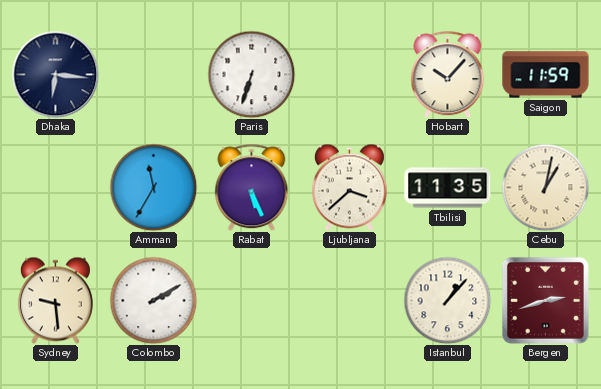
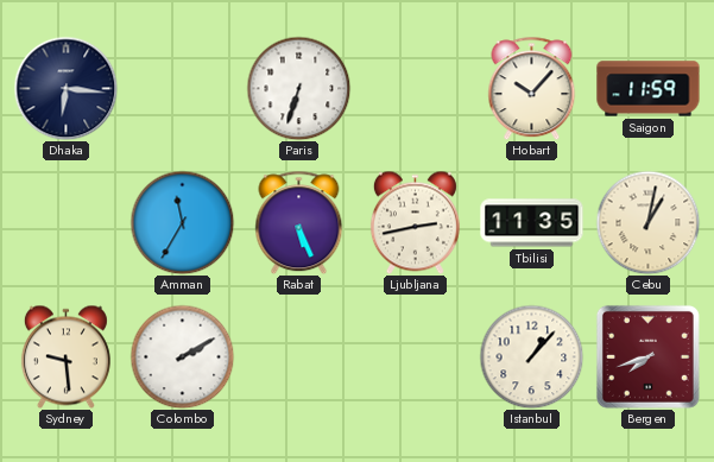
Ljubljana: 3:38 -> 2:43
Bergen: 2:42 -> 7:42
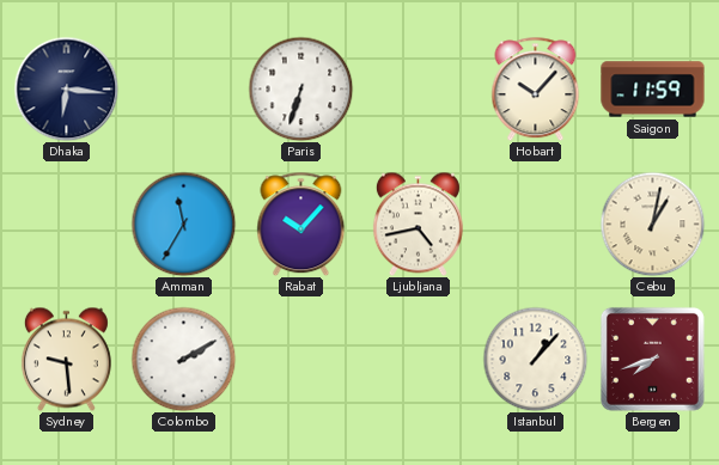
Rabat: 5:26 -> 10:07
Ljubljana: 2:43 -> 4:43
Tbilisi: 11:35 -> none
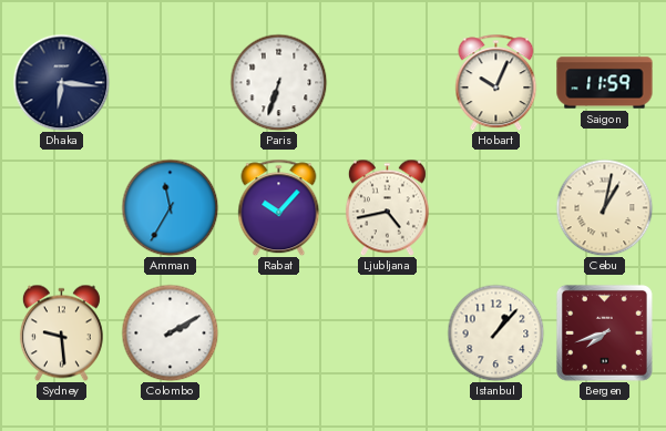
Hobart: 10:07 -> 10:04
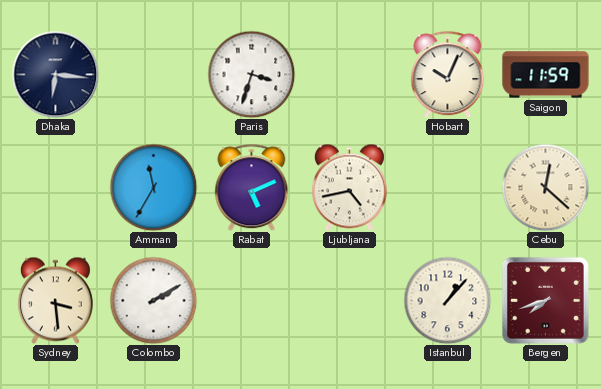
Paris: 6:33 -> 3:33
Rabat: 10:07 -> 5:11
Cebu: 1:02 -> 12:22
Sydney: 9:29 -> 3:29
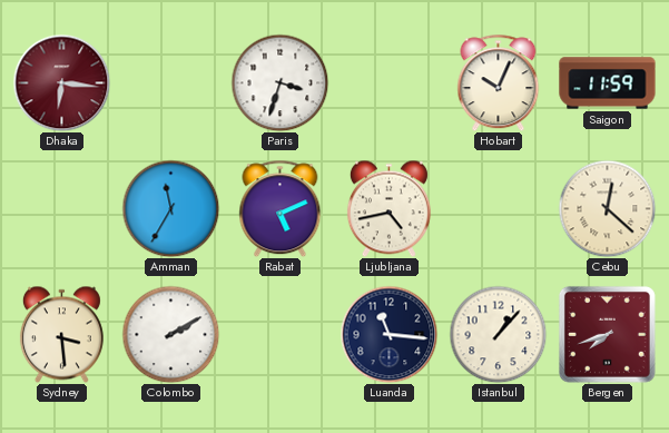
Dhaka dial: navy -> burgundy
Luanda: none -> 11:16
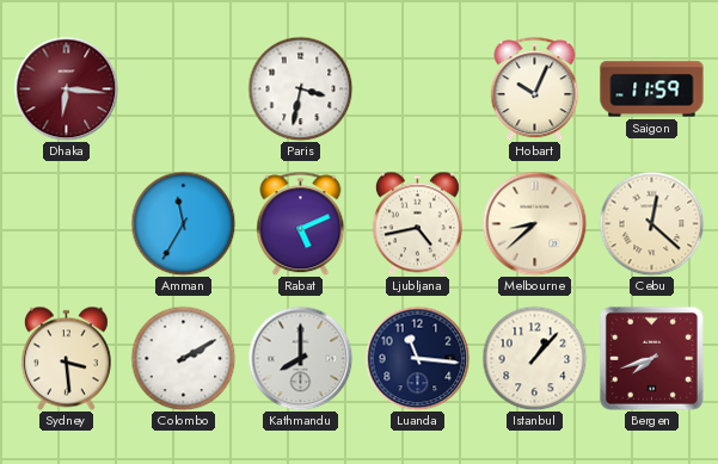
Paris: 3:33 -> 3:32
Melbourne: none -> 8:38
Kathmandu: none -> 8:00
